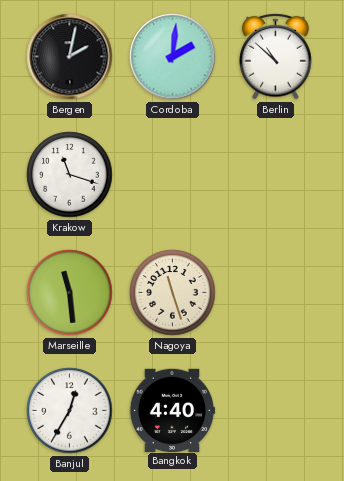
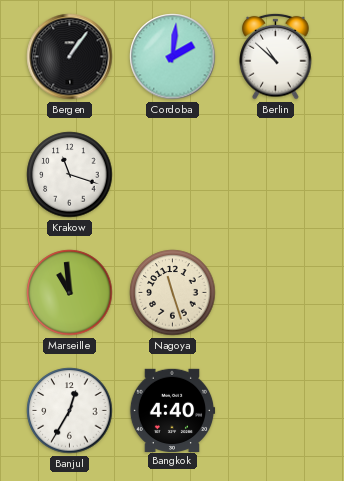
Bergen: 2:02 -> 1:06
Marseille: 11:29 -> 10:59
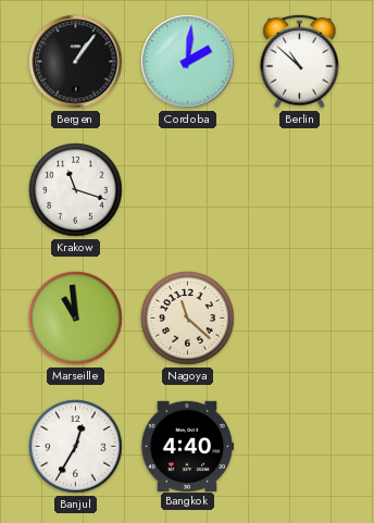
Nagoya: 11:27 -> 11:22
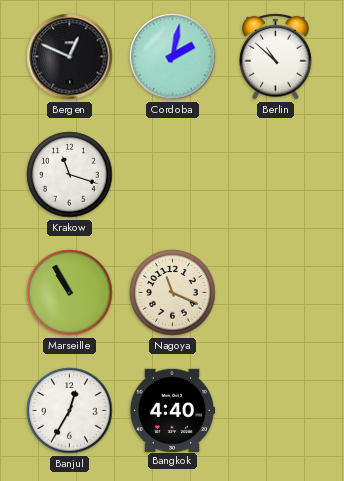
Bergen: 1:06 -> 12:49
Cordoba: 2:01 -> 2:02
Marseille: 10:59 -> 10:55
Nagoya: 11:22 -> 11:19
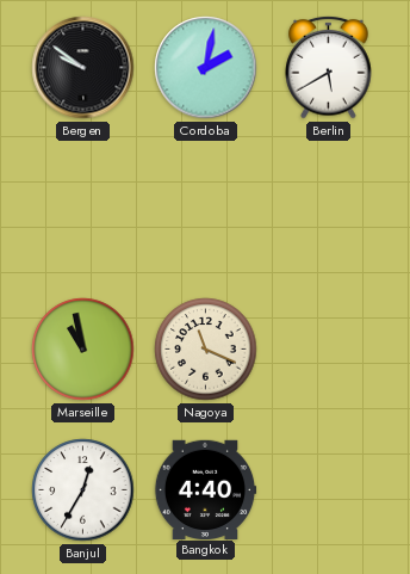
Bergen: 12:49 -> 9:51
Berlin: 10:52 -> 5:40
Krakow: 11:18 -> none
Marseille: 10:55 -> 10:58
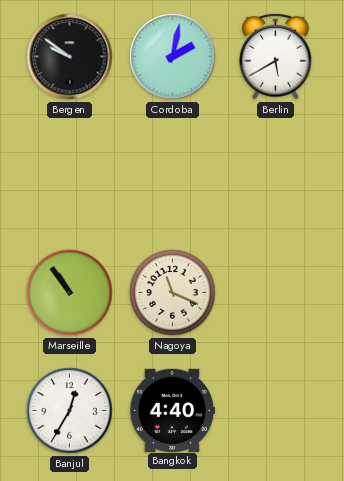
Marseille: 10:58 -> 10:54
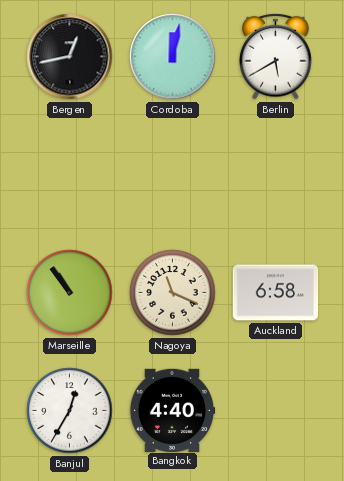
Bergen: 9:51 -> 12:43
Cordoba: 2:02 -> 12:02
Auckland: none -> 6:58
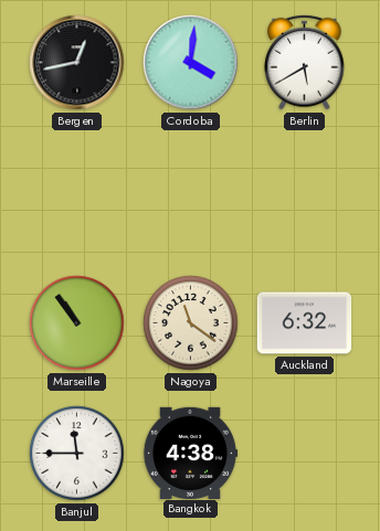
Cordoba: 12:02 -> 4:01
Nagoya: 11:19 -> 11:21
Auckland: 6:58 -> 6:32
Banjul: 12:35 -> 11:45
Bangkok: 4:40 -> 4:38
